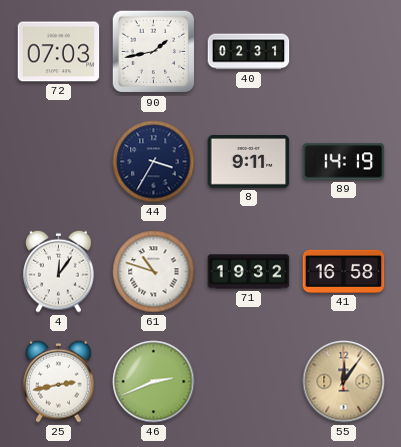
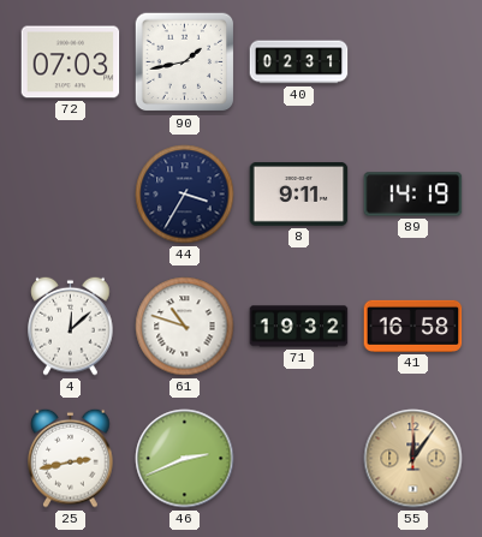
4: 12:06 -> 12:08
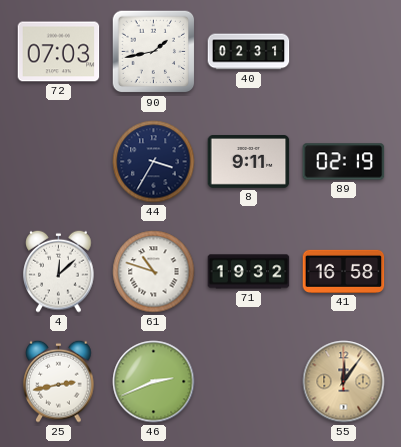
89: 14:19 -> 02:19
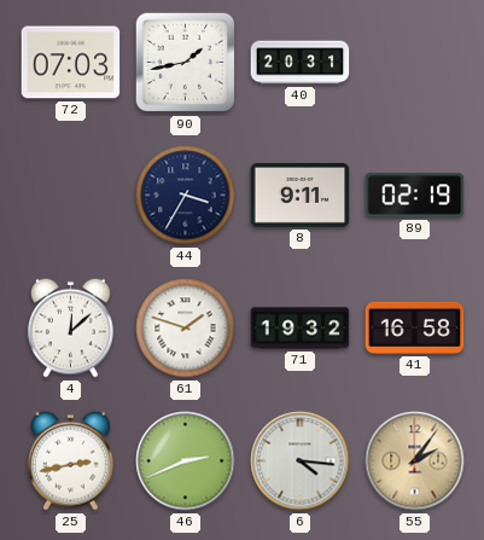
40: 02:31 -> 20:31
61: 10:48 -> 1:48
6: none -> 4:16
55: 12:06 -> 2:06
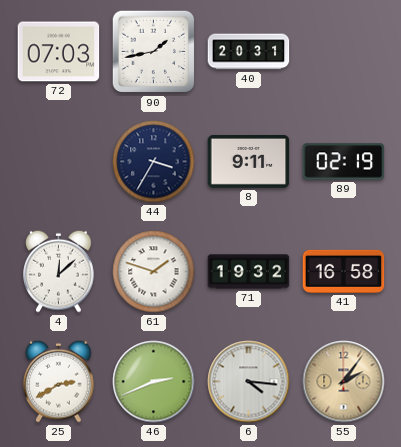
25: 2:43 -> 2:40
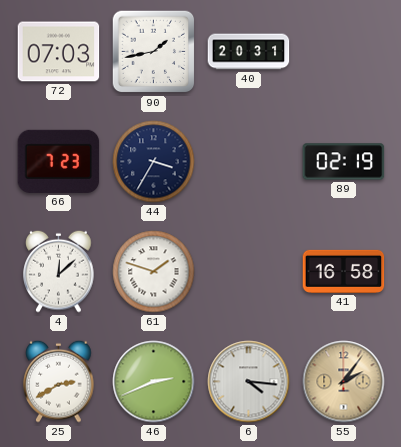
66: none -> 7:23
8: 9:11 -> none
71: 19:32 -> none
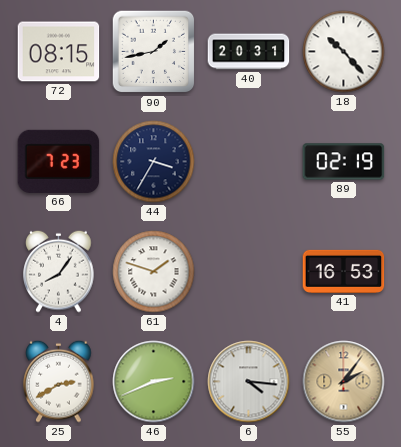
72: 07:03 -> 08:15
18: none -> 10:23
4: 12:08 -> 8:06
41: 16:58 -> 16:53
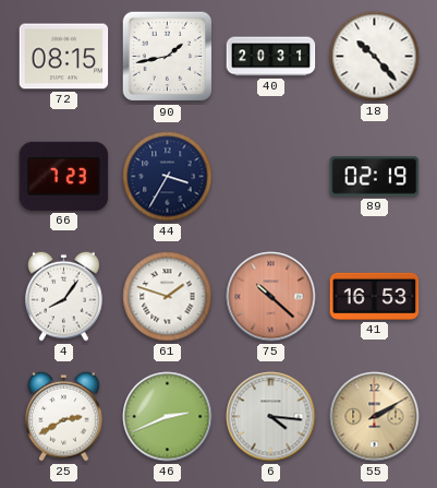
75: none -> 10:22
55: 2:06 -> 2:10
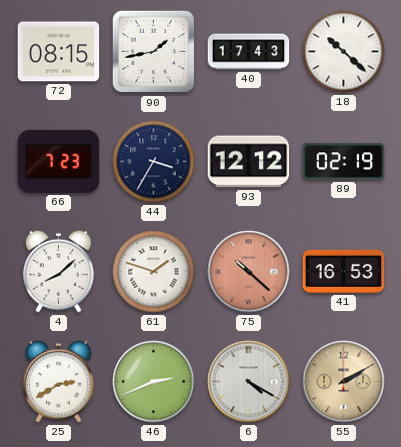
40: 20:31 -> 17:43
18: 10:23 -> 10:22
93: none -> 12:12
4: 8:06 -> 8:08
6: 4:16 -> 4:20
